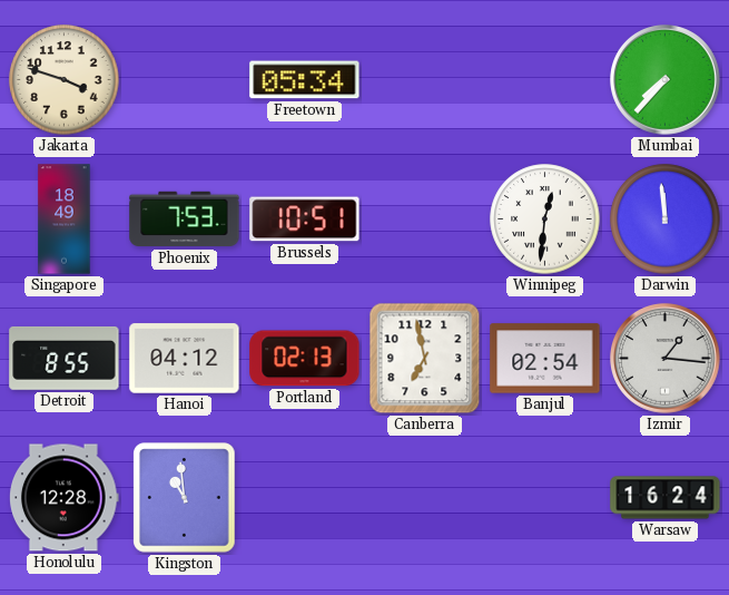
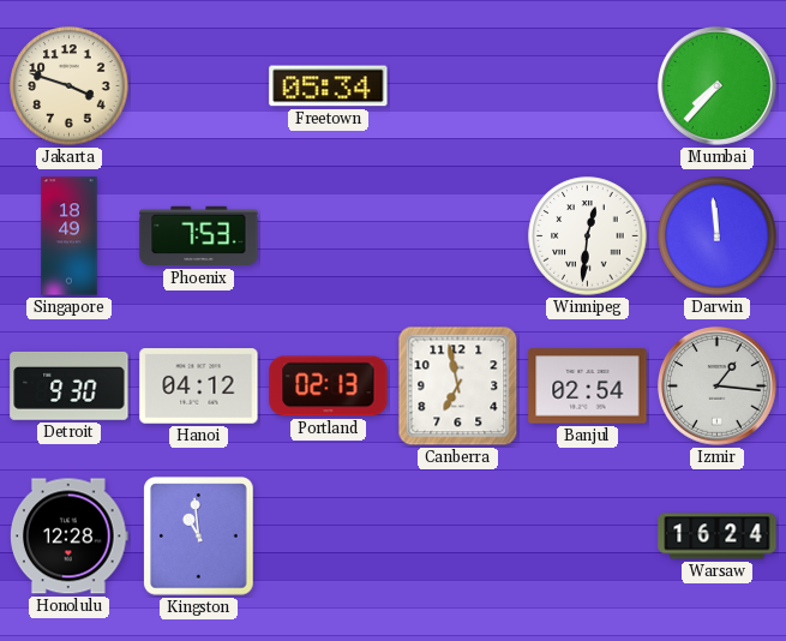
Brussels: 10:51 -> none
Detroit: 8:55 -> 9:30
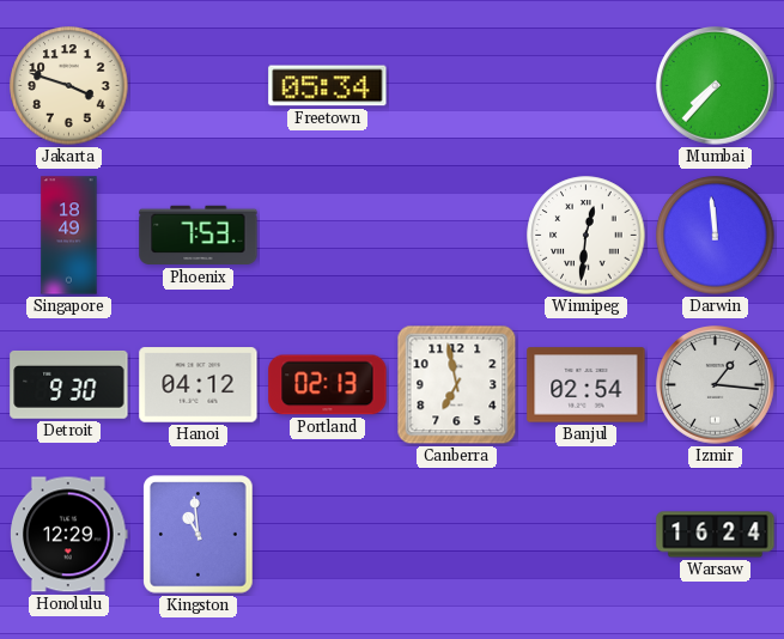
Honolulu: 12:28 -> 12:29
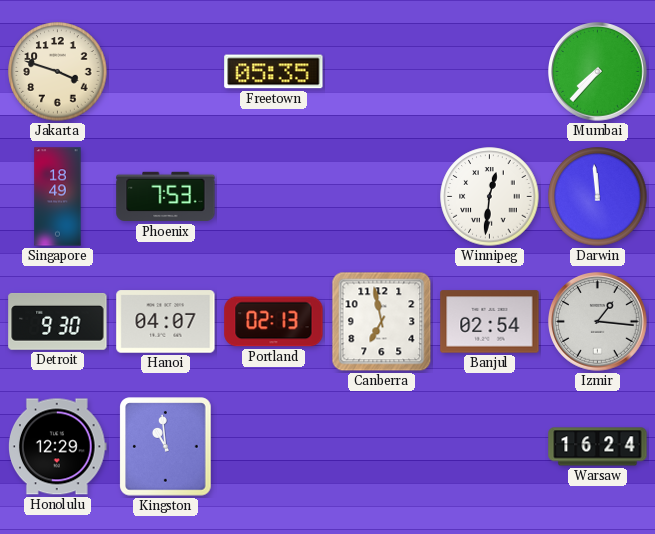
Freetown: 05:34 -> 05:35
Hanoi: 04:12 -> 04:07
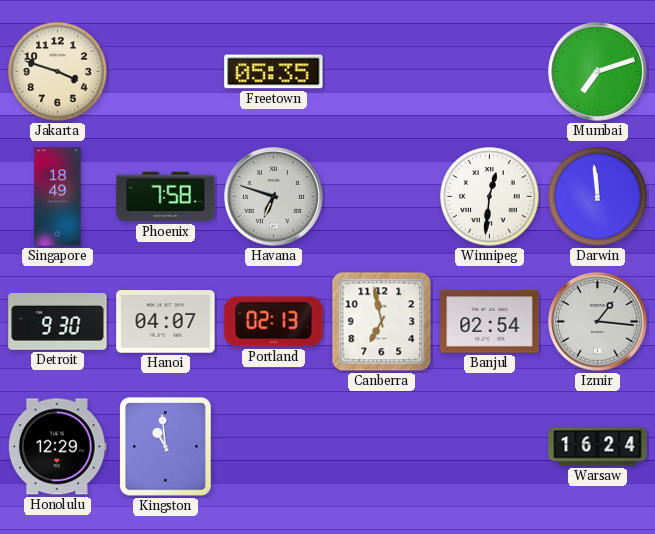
Mumbai: 7:37 -> 7:12
Phoenix: 7:53 -> 7:58
Havana: none -> 6:48
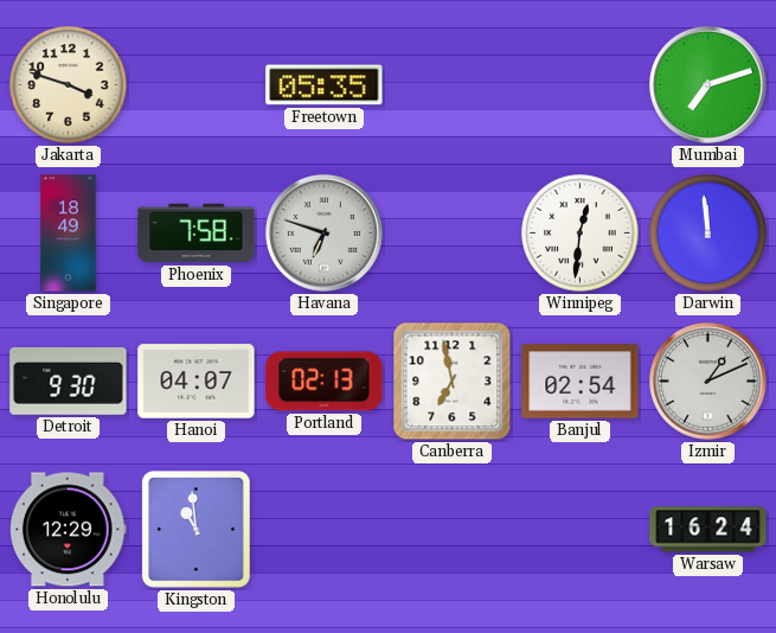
Izmir: 1:16 -> 1:11
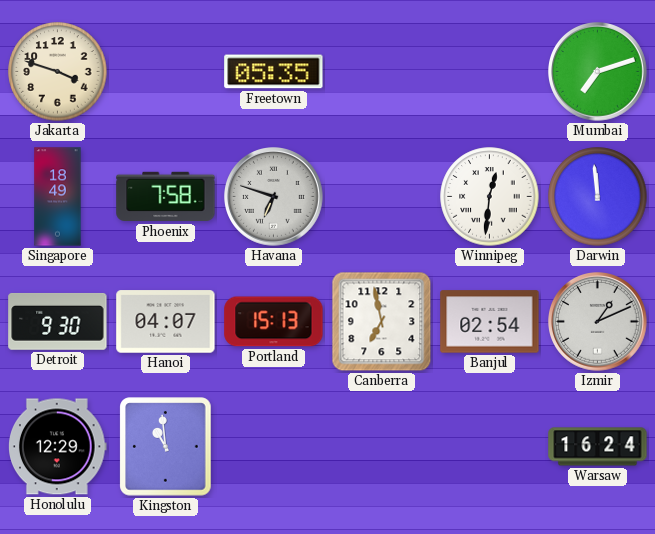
Portland: 02:13 -> 15:13
